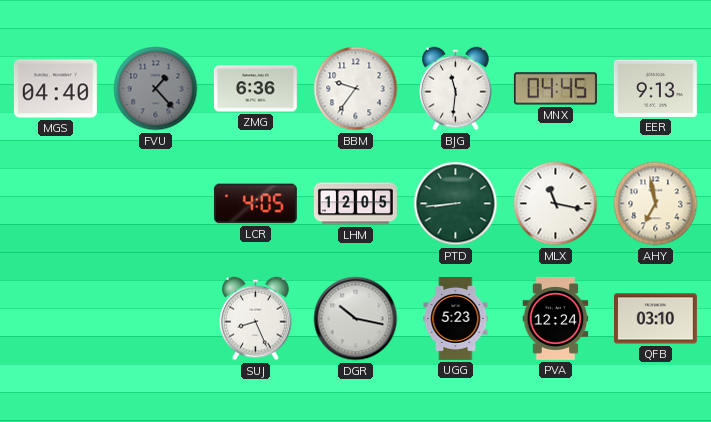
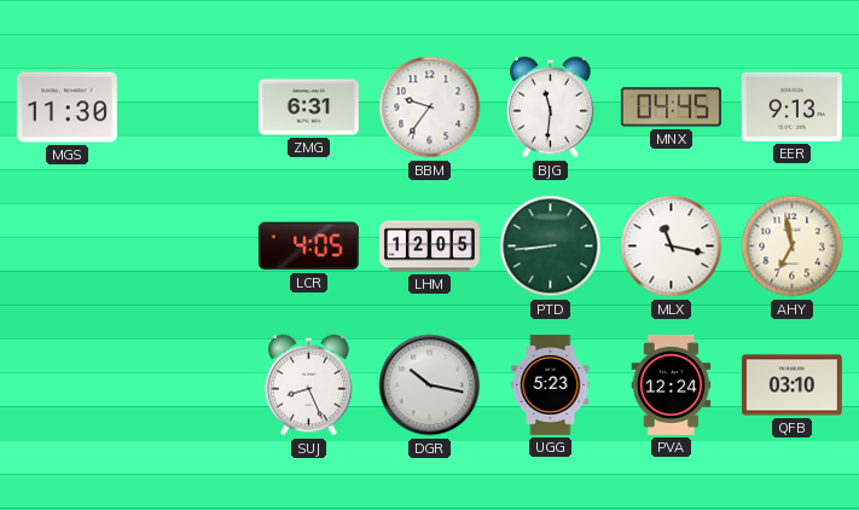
MGS: 04:40 -> 11:30
FVU: 1:23 -> none
ZMG: 6:36 -> 6:31
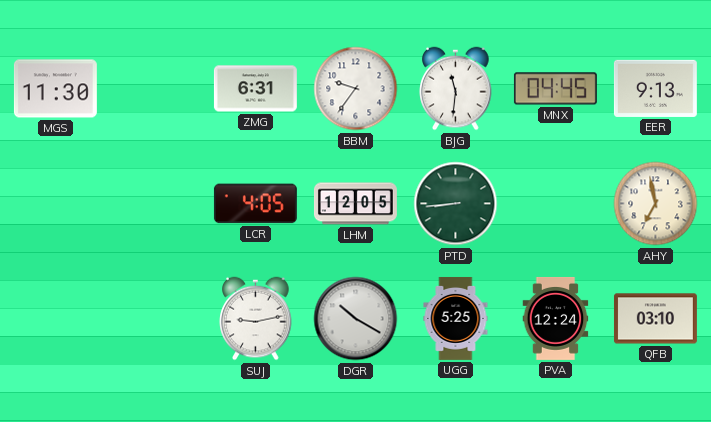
MLX: 11:17 -> none
SUJ: 8:26 -> 9:13
DGR: 10:17 -> 10:20
UGG: 5:23 -> 5:25
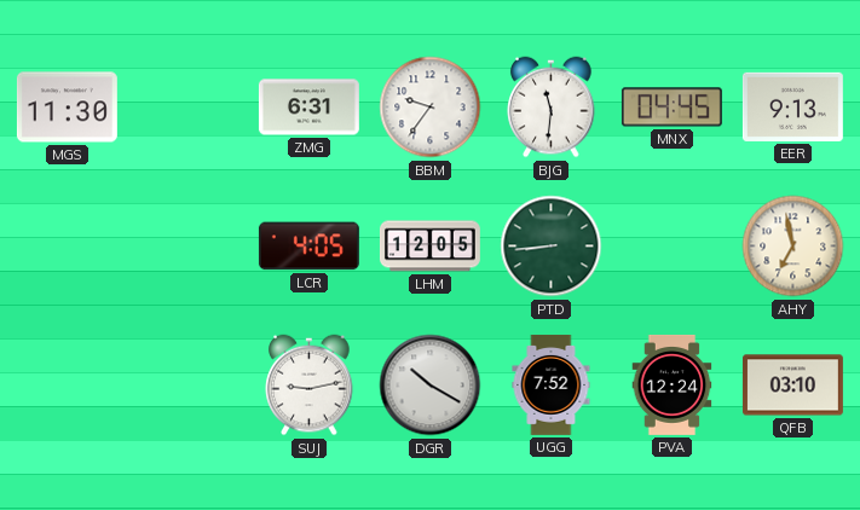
UGG: 5:25 -> 7:52
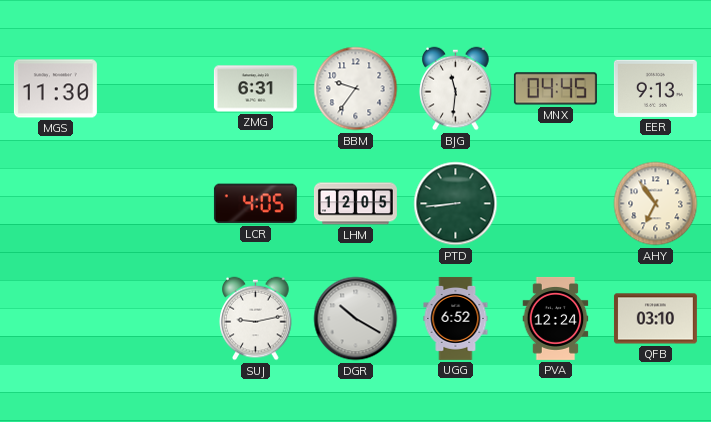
AHY: 6:58 -> 6:54
UGG: 7:52 -> 6:52
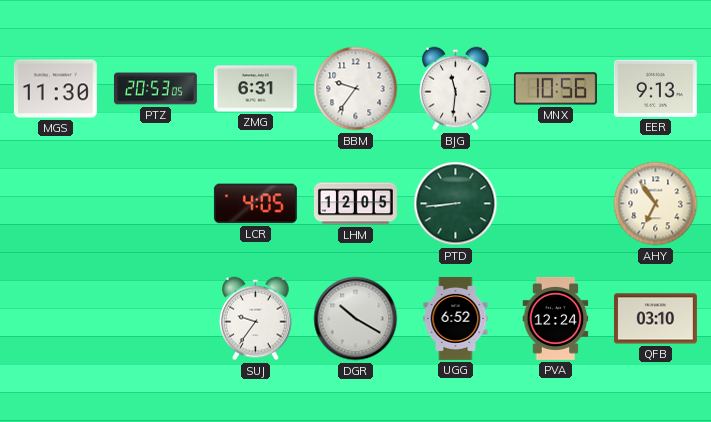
PTZ: none -> 20:53
MNX: 04:45 -> 10:56
SUJ: 9:13 -> 9:36
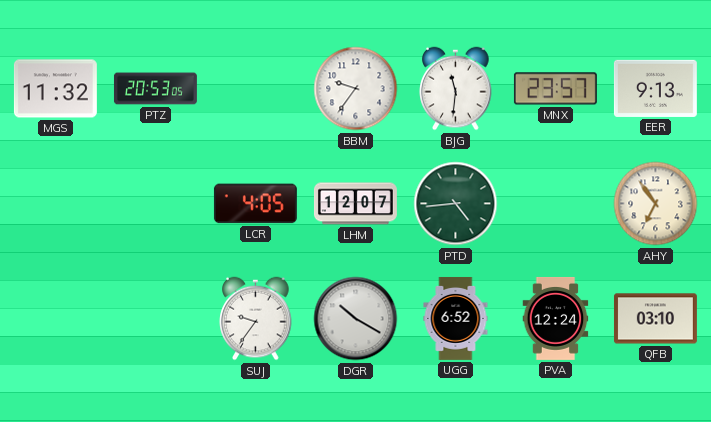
MGS: 11:30 -> 11:32
ZMG: 6:31 -> none
MNX: 10:56 -> 23:57
LHM: 12:05 -> 12:07
PTD: 8:44 -> 4:44
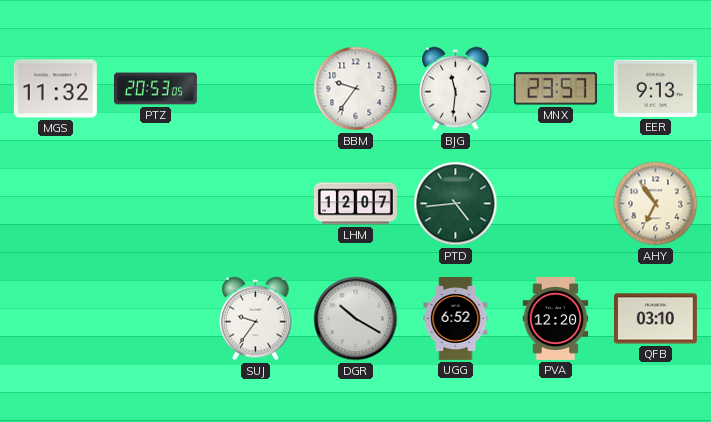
LCR: 4:05 -> none
PVA: 12:24 -> 12:20
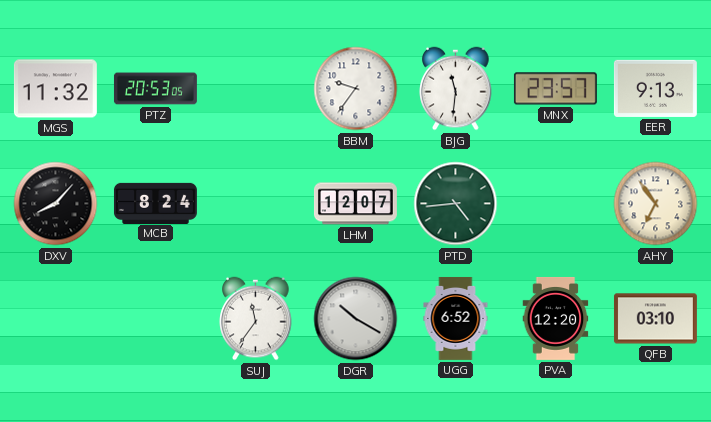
DXV: none -> 8:07
MCB: none -> 8:24
SUJ: 9:36 -> 11:36
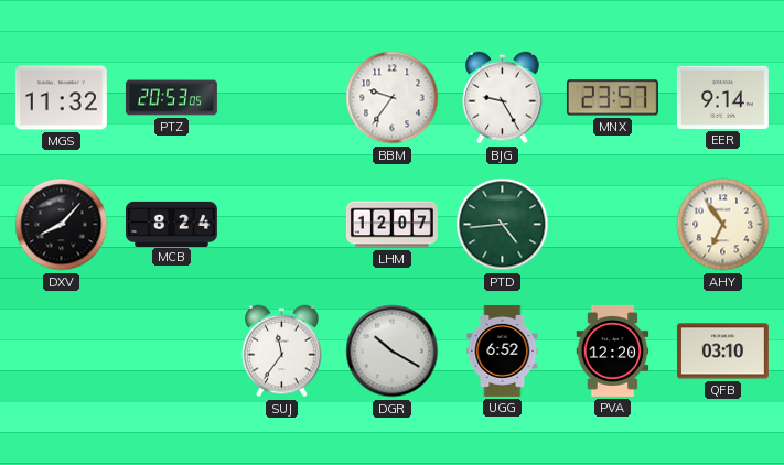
BJG: 11:31 -> 9:25
EER: 9:13 -> 9:14
